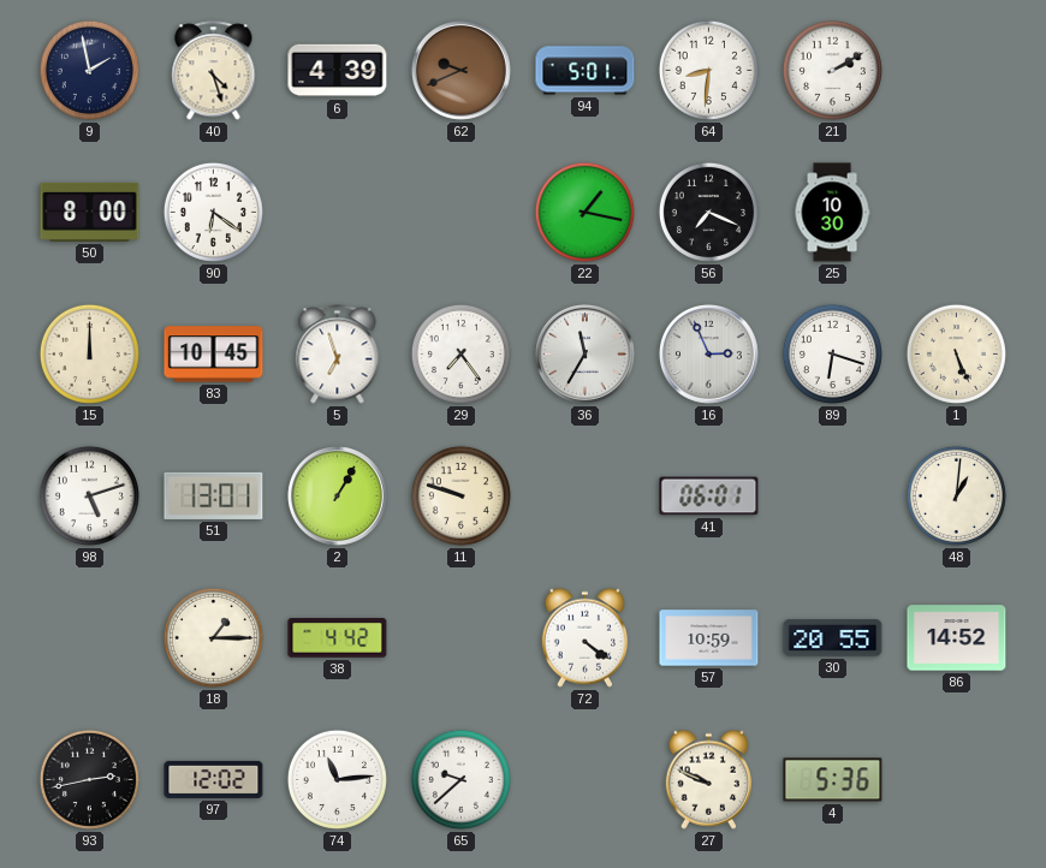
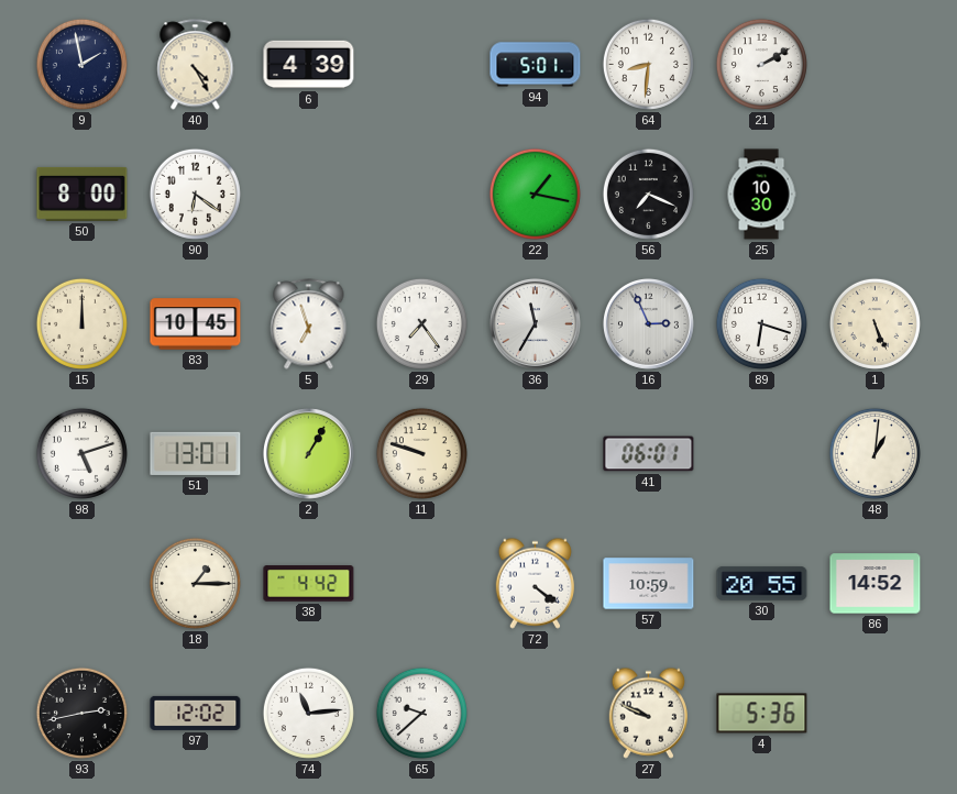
40: 4:27 -> 4:25
62: 9:41 -> none
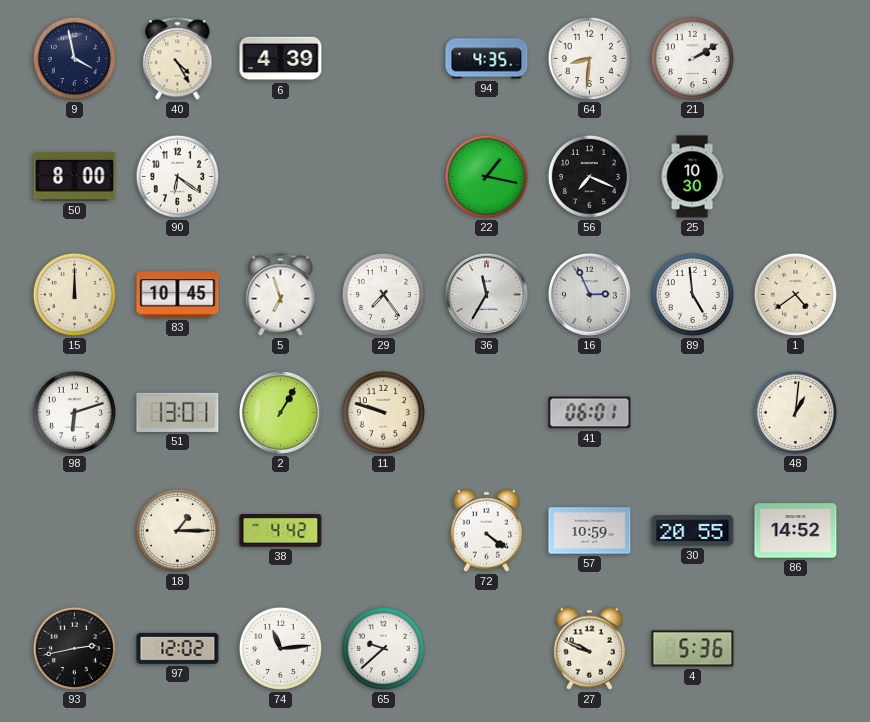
9: 1:58 -> 3:58
94: 5:01 -> 4:35
89: 6:18 -> 4:59
1: 5:26 -> 4:39
98: 5:12 -> 6:12
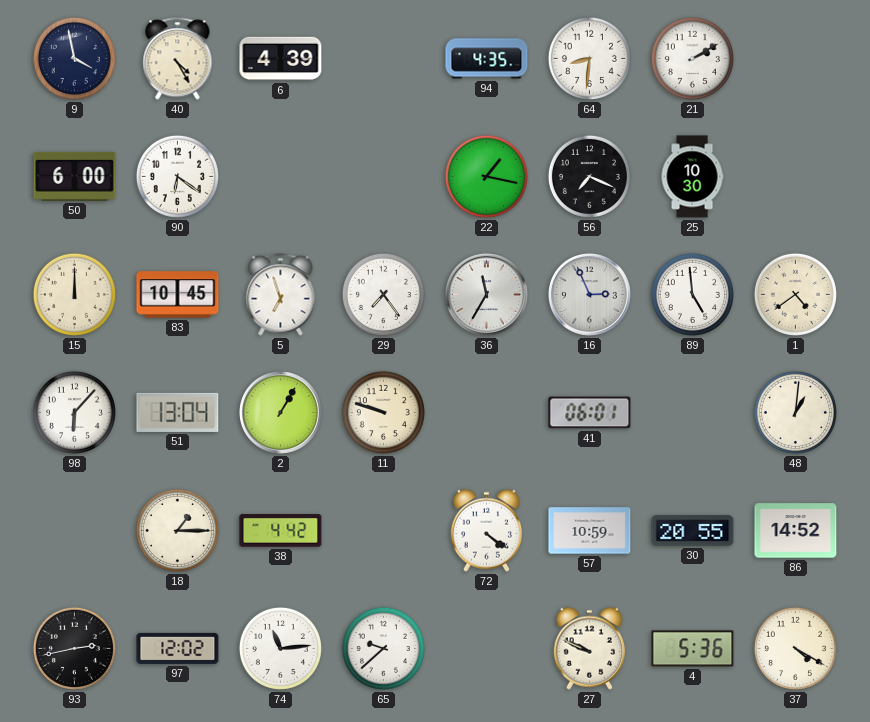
50: 8:00 -> 6:00
98: 6:12 -> 6:07
51: 13:01 -> 13:04
37: none -> 4:20
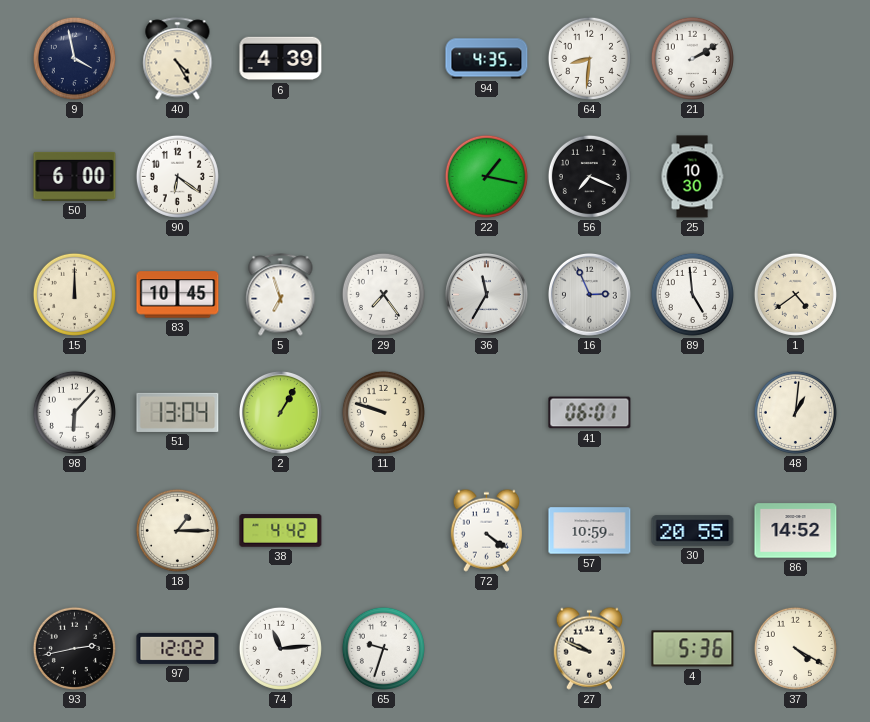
65: 9:38 -> 9:33
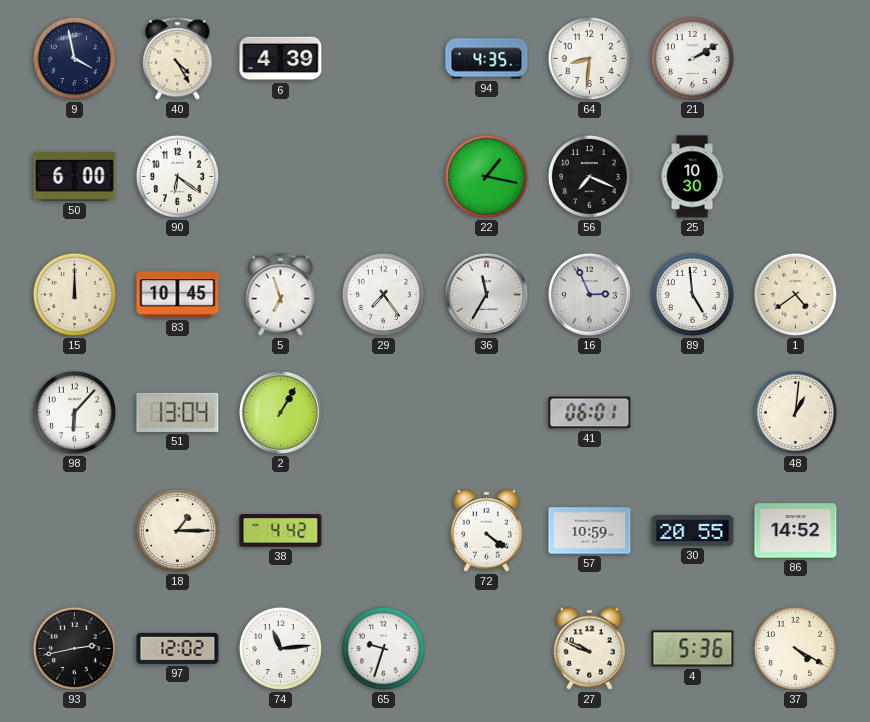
11: 9:48 -> none
